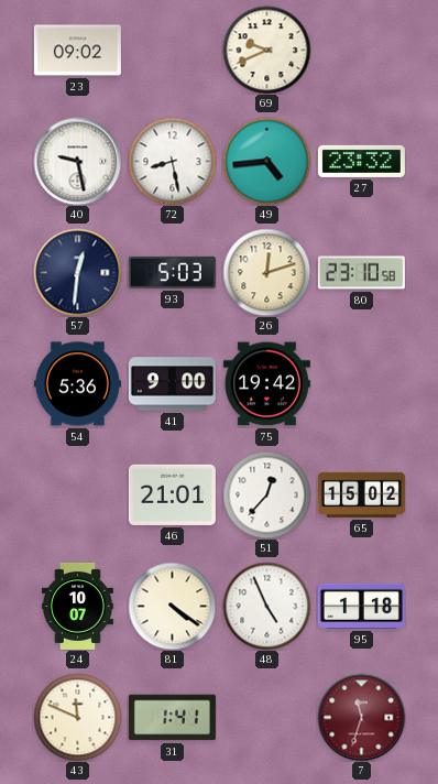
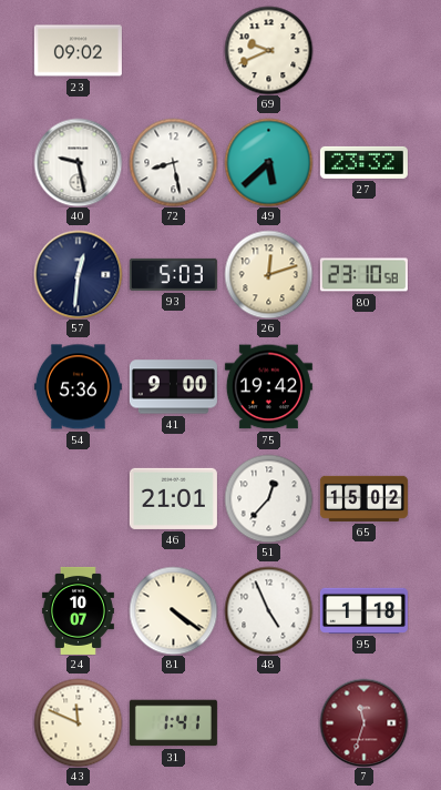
49: 4:44 -> 5:38
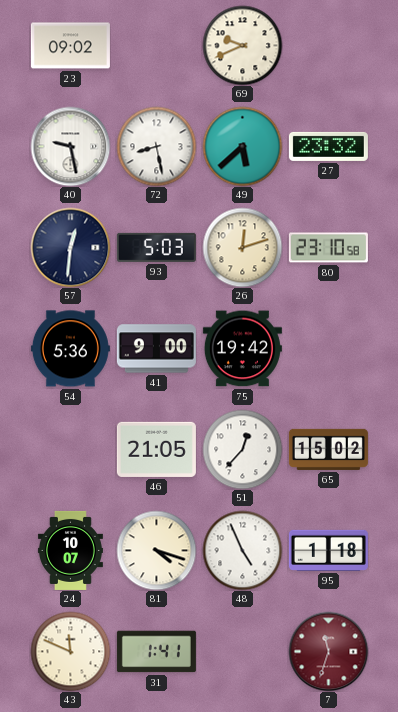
46: 21:01 -> 21:05
81: 4:21 -> 4:18
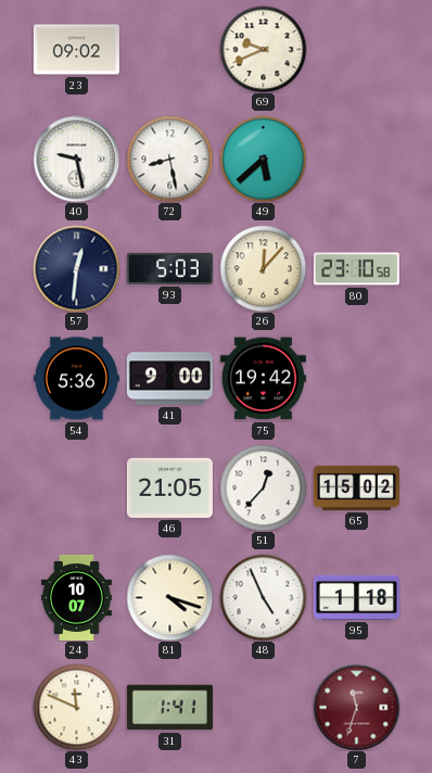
27: 23:32 -> none
26: 12:12 -> 12:07
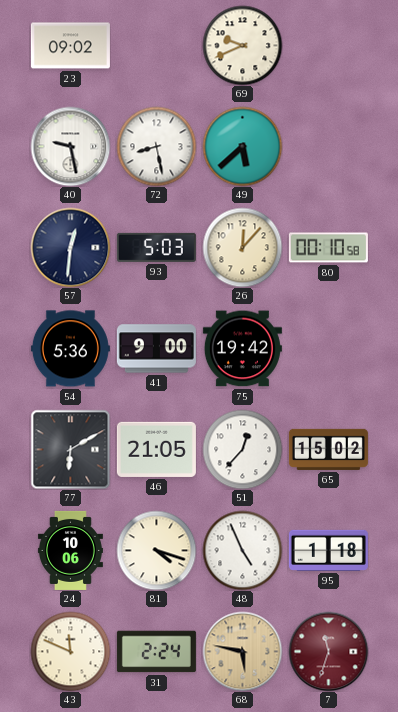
80: 23:10 -> 00:10
77: none -> 6:10
24: 10:07 -> 10:06
31: 1:41 -> 2:24
68: none -> 5:47
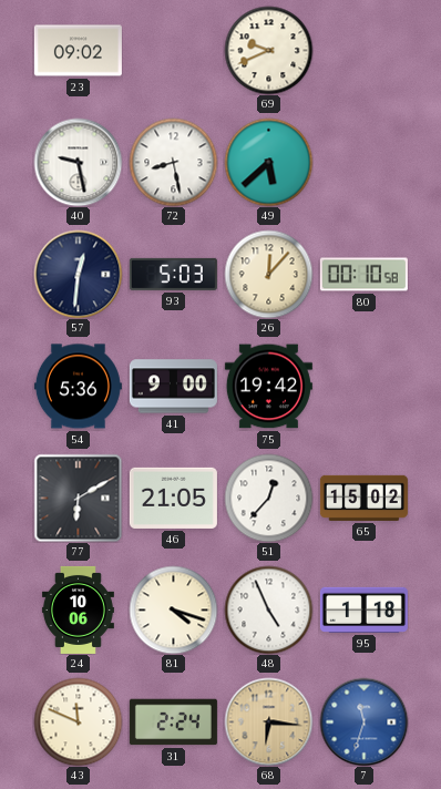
68: 5:47 -> 6:16
7 dial: burgundy -> blue
